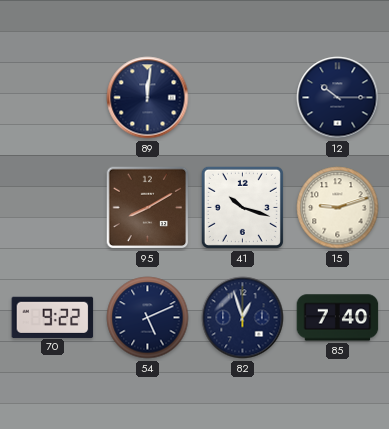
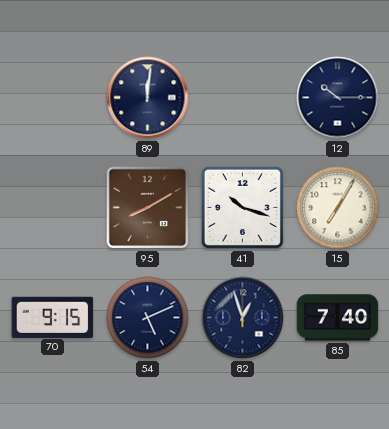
15: 9:12 -> 7:05
70: 9:22 -> 9:15
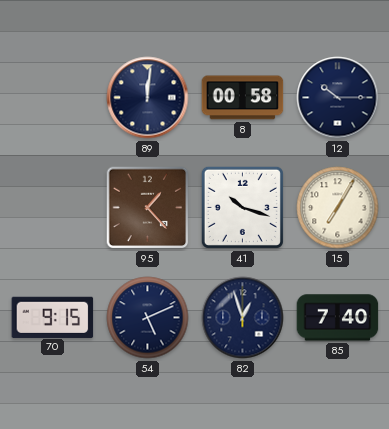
8: none -> 00:58
95: 8:10 -> 1:23
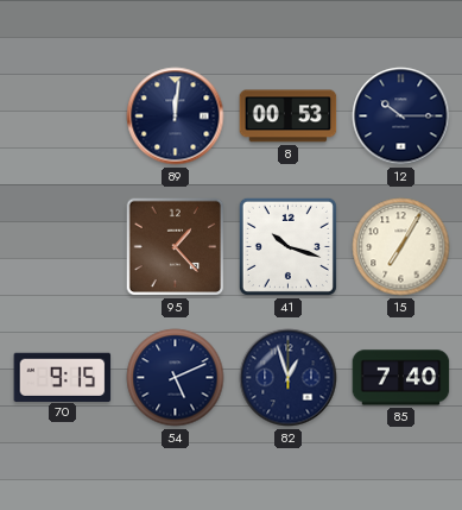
8: 00:58 -> 00:53
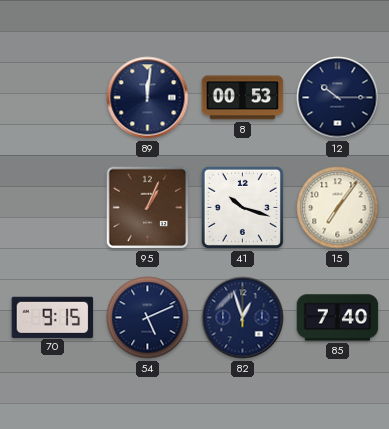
95: 1:23 -> 1:04
15: 7:05 -> 7:06
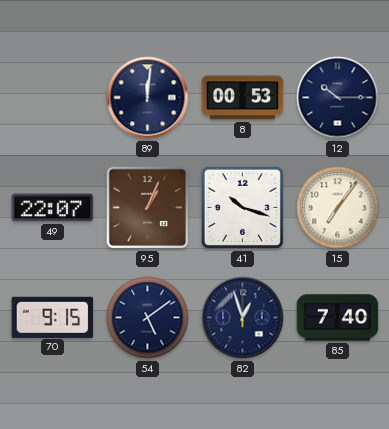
49: none -> 22:07
54: 5:11 -> 5:09
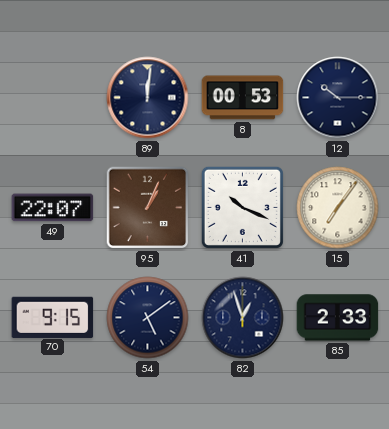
41: 10:18 -> 10:19
85: 7:40 -> 2:33
